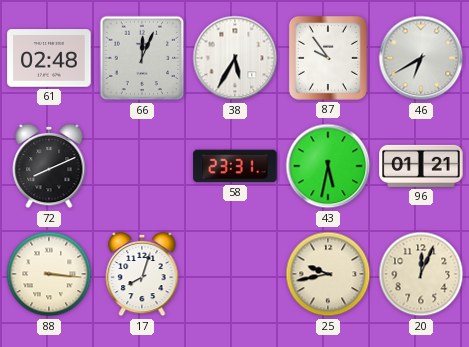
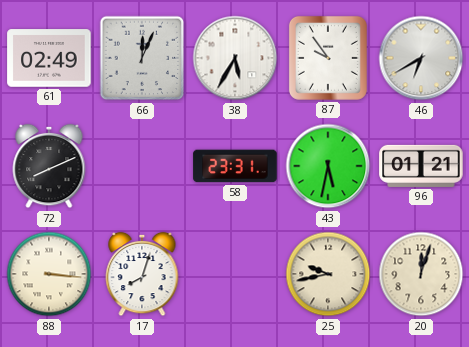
61: 02:48 -> 02:49
20: 12:04 -> 12:03
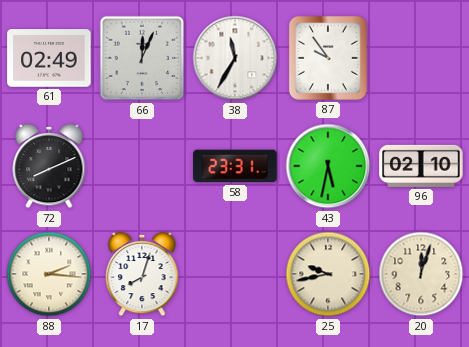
38: 5:35 -> 11:35
46: 6:40 -> none
96: 01:21 -> 02:10
88: 3:16 -> 2:16
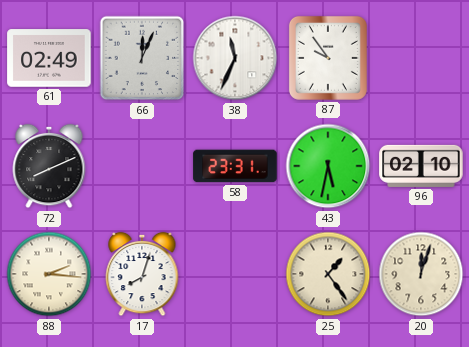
38: 11:35 -> 11:34
25: 9:43 -> 1:24
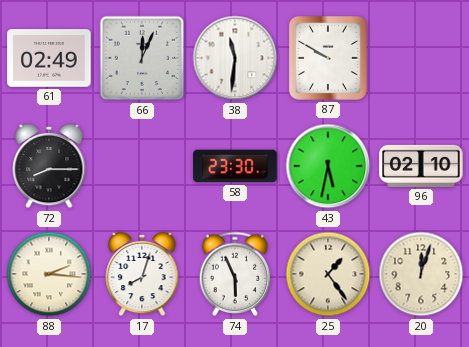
38: 11:34 -> 11:31
87: 9:54 -> 9:50
72: 8:11 -> 8:15
58: 23:31 -> 23:30
74: none -> 5:56
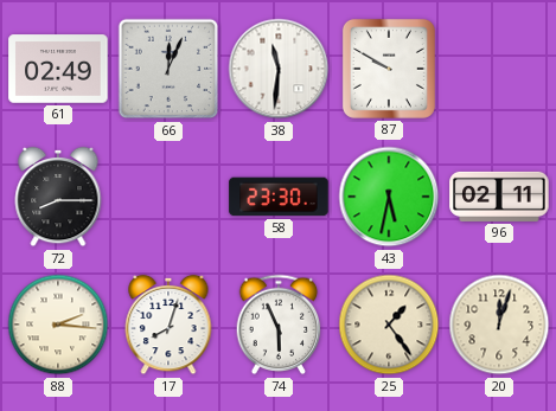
96: 02:10 -> 02:11
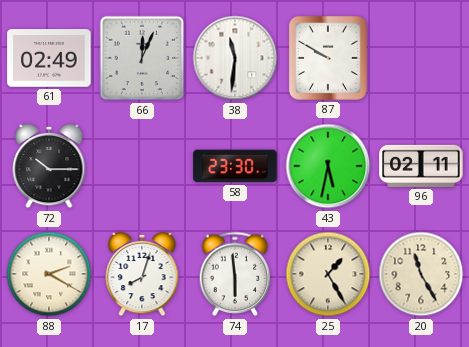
72: 8:15 -> 10:15
88: 2:16 -> 2:20
74: 5:56 -> 5:59
25: 1:24 -> 1:25
20: 12:03 -> 11:25
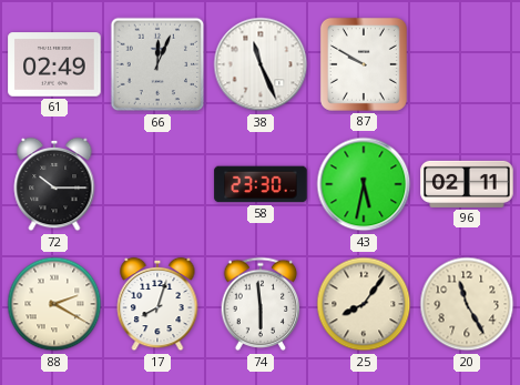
38: 11:31 -> 11:26
25: 1:25 -> 8:06
